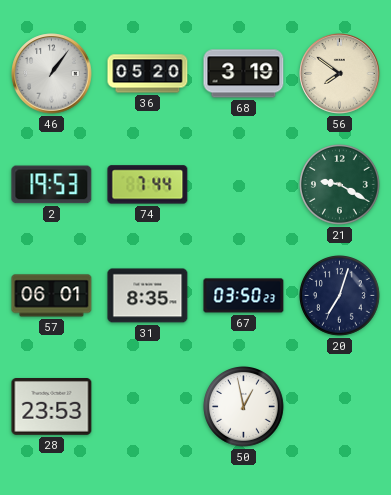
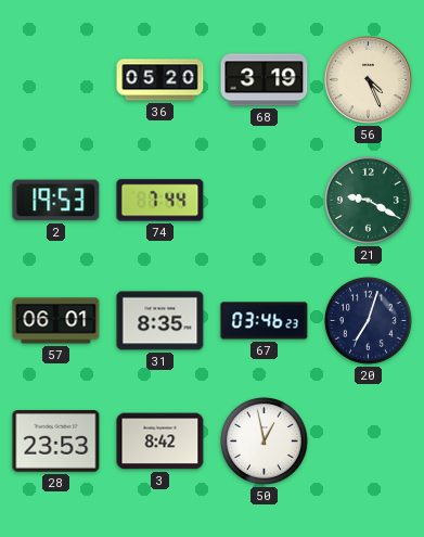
46: 1:06 -> none
56: 7:51 -> 4:26
67: 03:50 -> 03:46
3: none -> 8:42
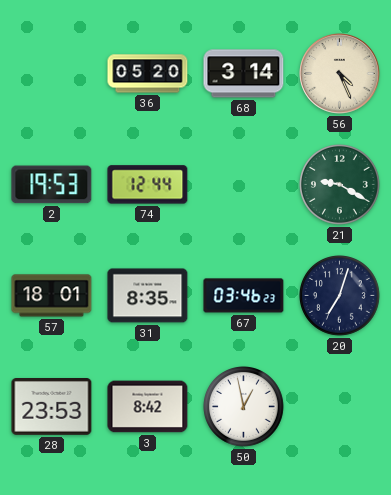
68: 3:19 -> 3:14
74: 7:44 -> 12:44
57: 06:01 -> 18:01
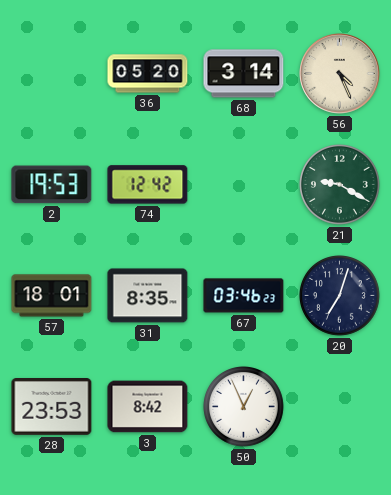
74: 12:44 -> 12:42
50: 12:58 -> 12:56
